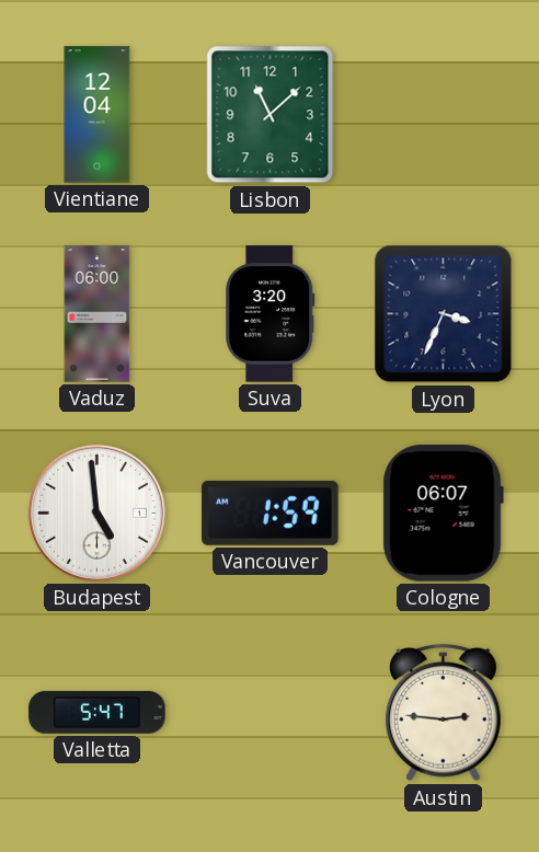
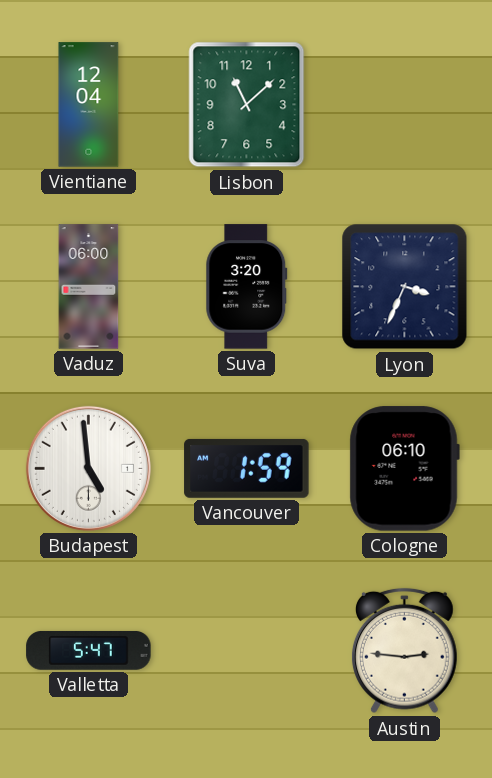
Cologne: 06:07 -> 06:10
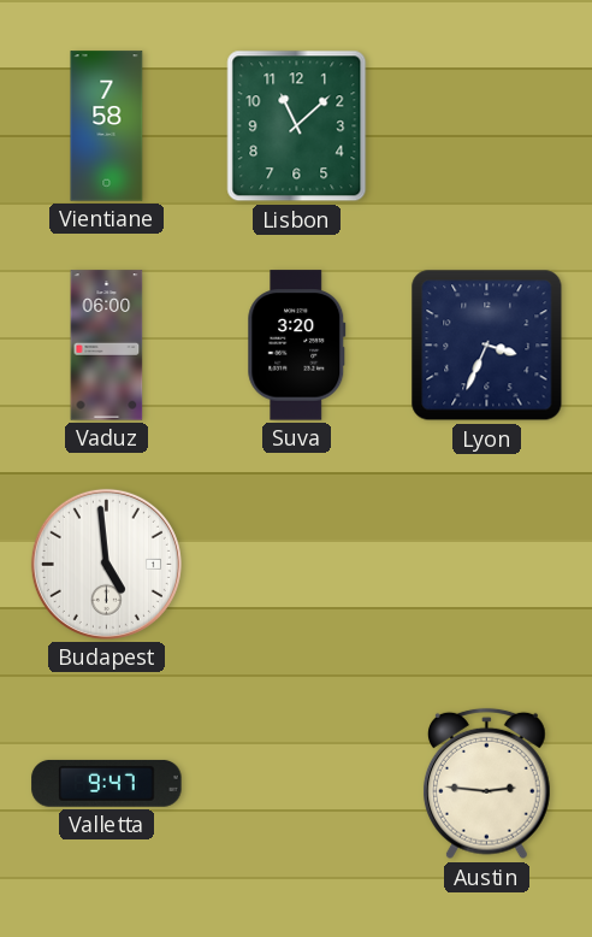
Vientiane: 12:04 -> 7:58
Vancouver: 1:59 -> none
Cologne: 06:10 -> none
Valletta: 5:47 -> 9:47
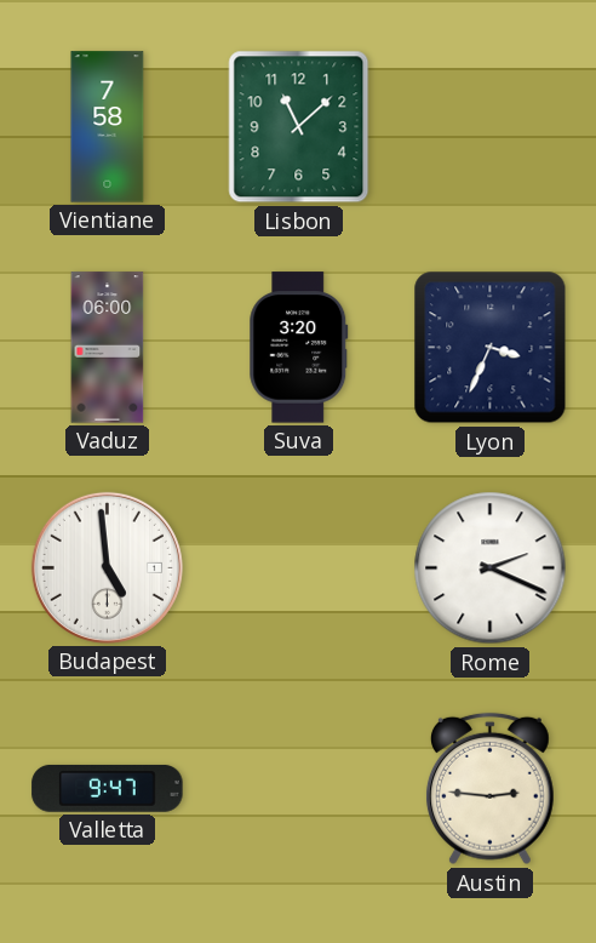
Rome: none -> 2:19
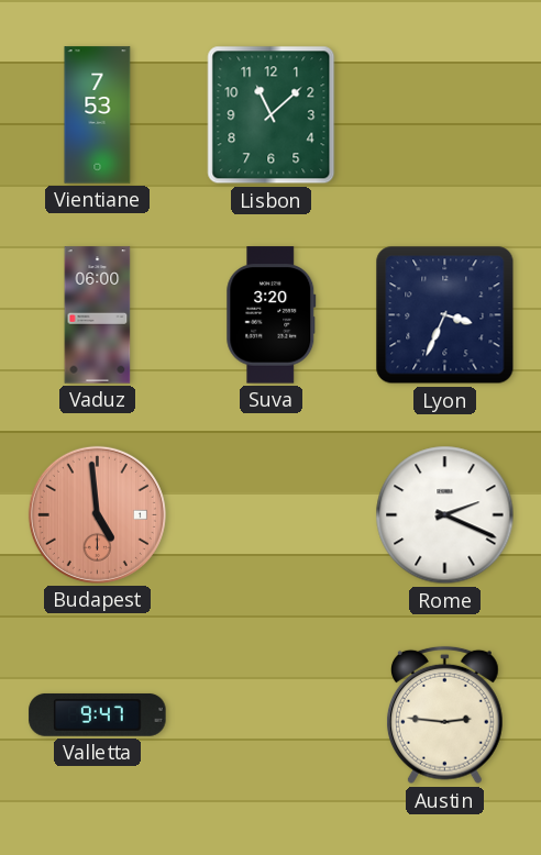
Vientiane: 7:58 -> 7:53
Budapest dial: white -> salmon
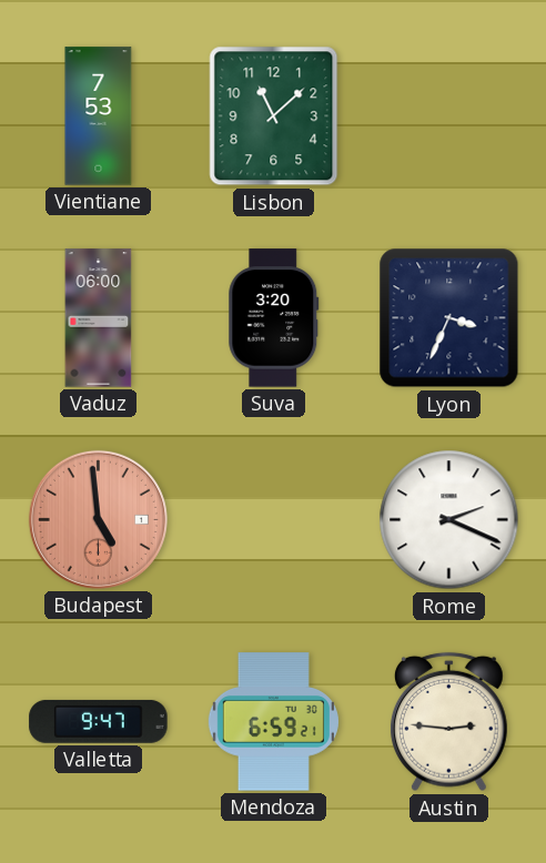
Mendoza: none -> 6:59
